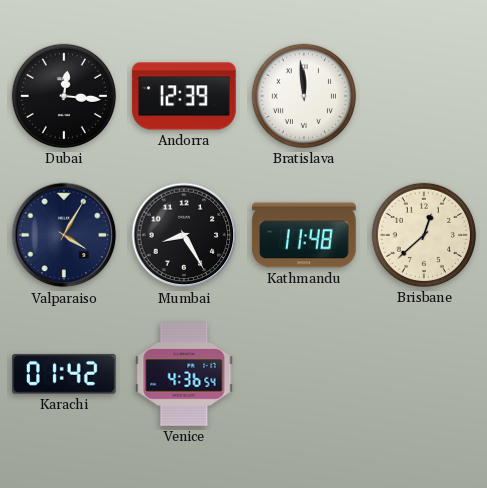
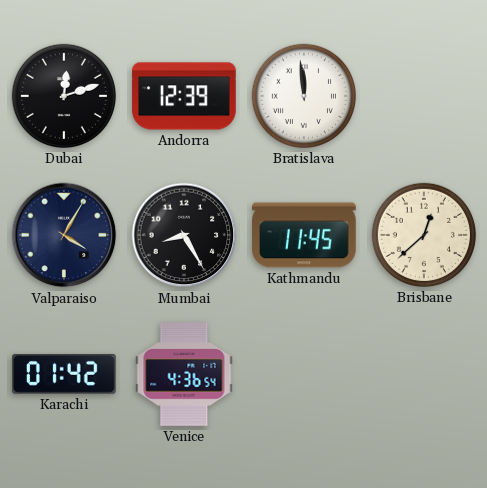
Dubai: 12:16 -> 12:12
Kathmandu: 11:48 -> 11:45
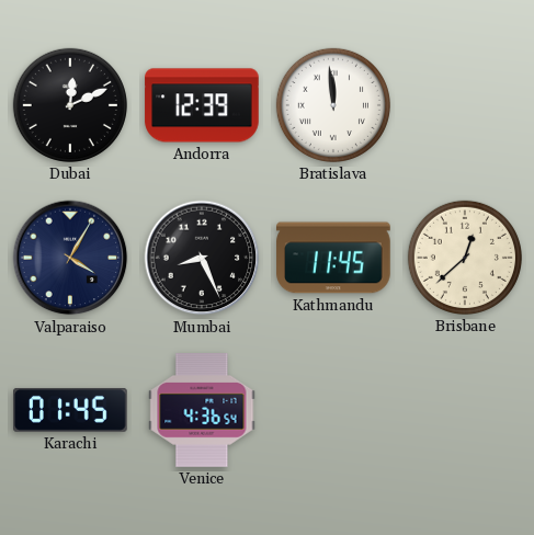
Dubai: 12:12 -> 12:11
Mumbai: 8:25 -> 8:26
Karachi: 01:42 -> 01:45
